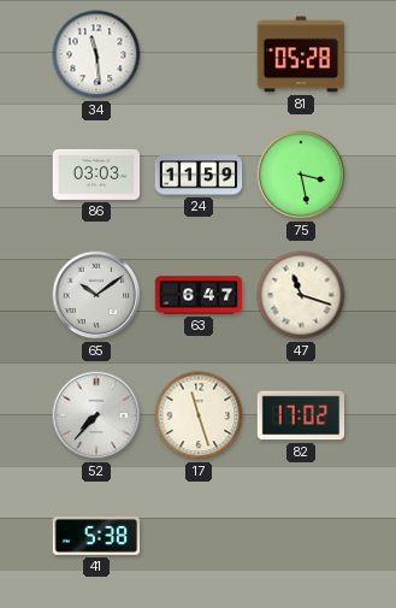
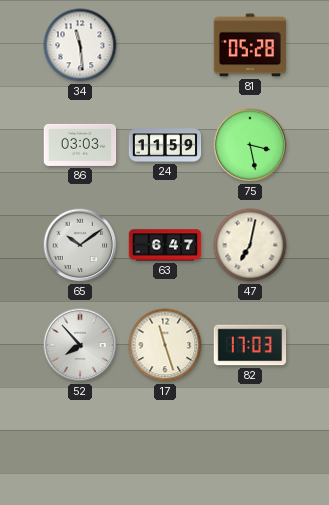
47: 11:18 -> 7:02
52: 7:37 -> 7:53
82: 17:02 -> 17:03
41: 5:38 -> none
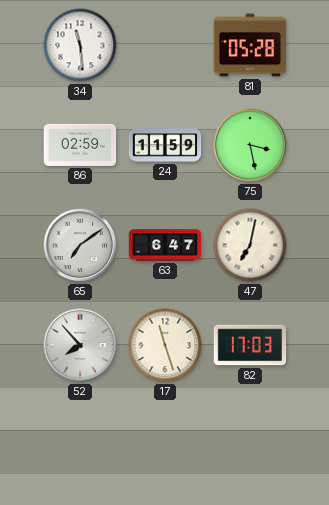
86: 03:03 -> 02:59
65: 10:09 -> 7:09
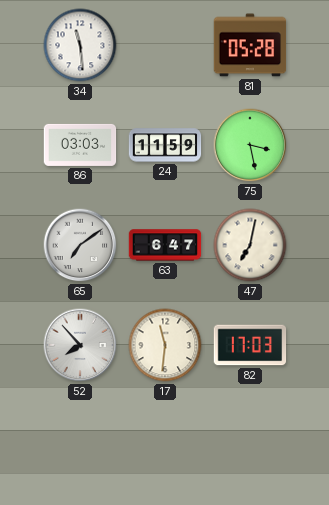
86: 02:59 -> 03:03
17: 11:27 -> 11:31
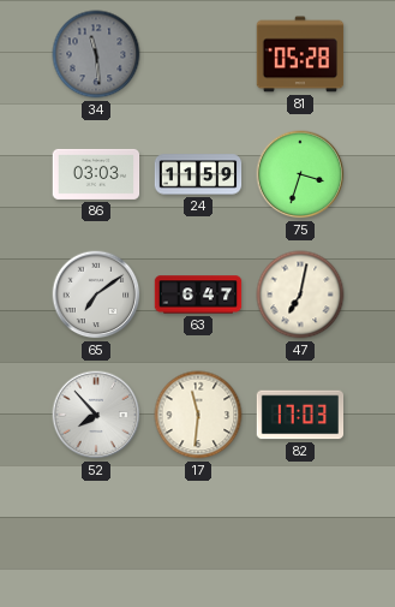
34 dial: white -> grey
75: 3:28 -> 3:33
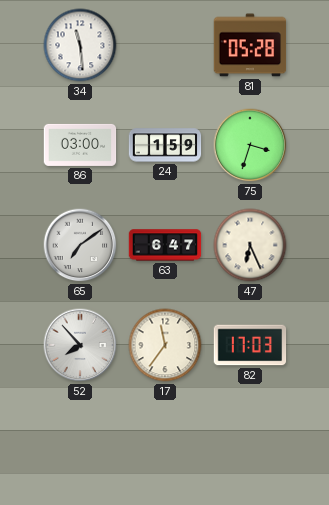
34 dial: grey -> white
86: 03:03 -> 03:00
24: 11:59 -> 1:59
47: 7:02 -> 6:26
17: 11:31 -> 11:36
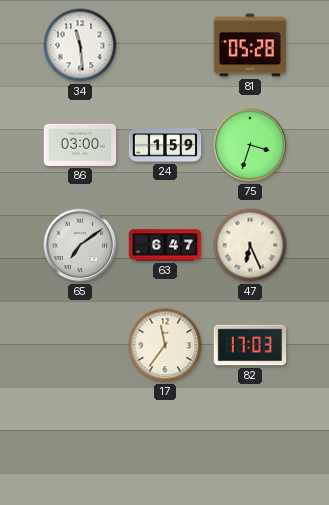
52: 7:53 -> none
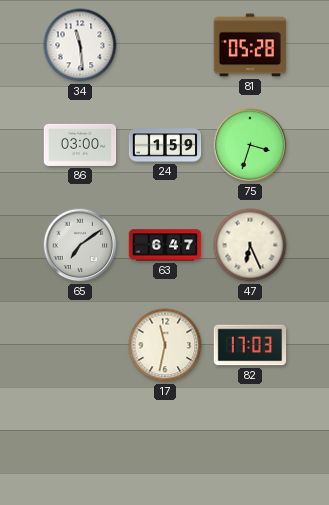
17: 11:36 -> 11:32
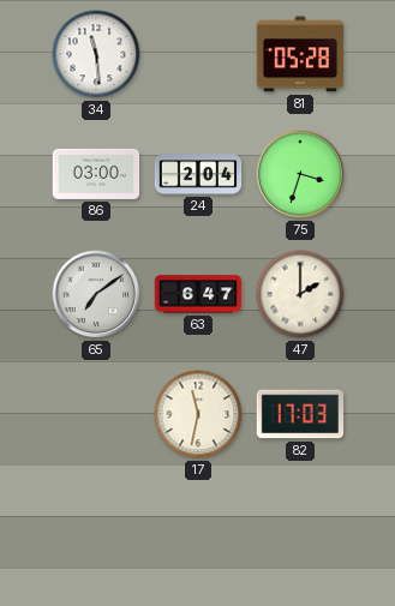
24: 1:59 -> 2:04
47: 6:26 -> 2:00
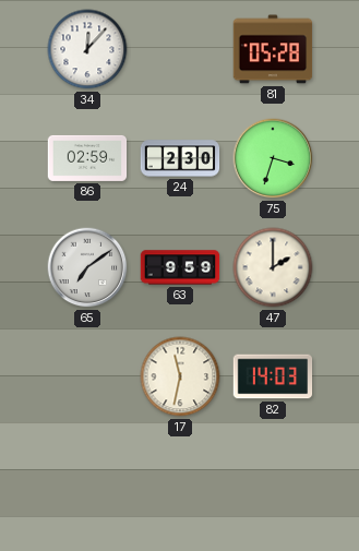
34: 11:29 -> 12:07
86: 03:00 -> 02:59
24: 2:04 -> 2:30
63: 6:47 -> 9:59
82: 17:03 -> 14:03
